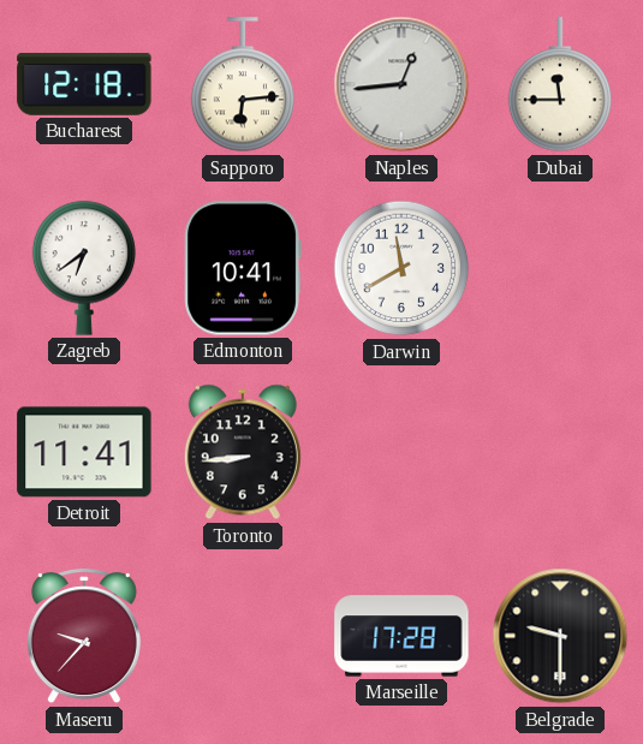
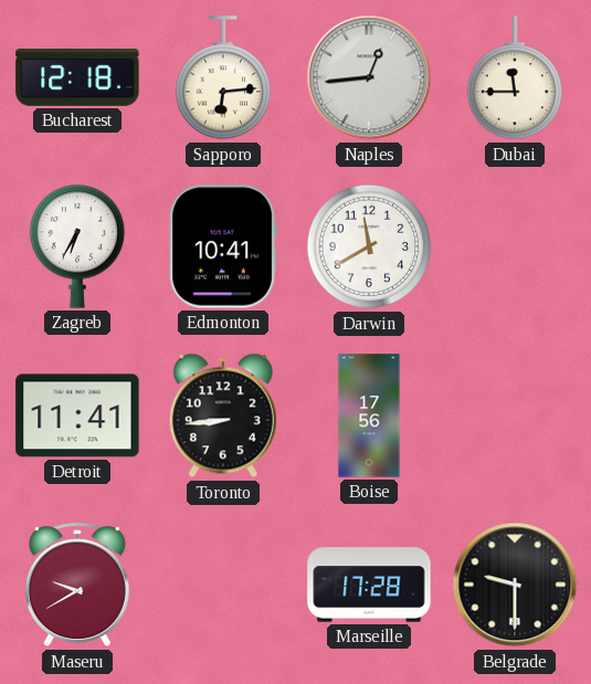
Zagreb: 6:39 -> 6:35
Boise: none -> 17:56
Maseru: 9:37 -> 9:40
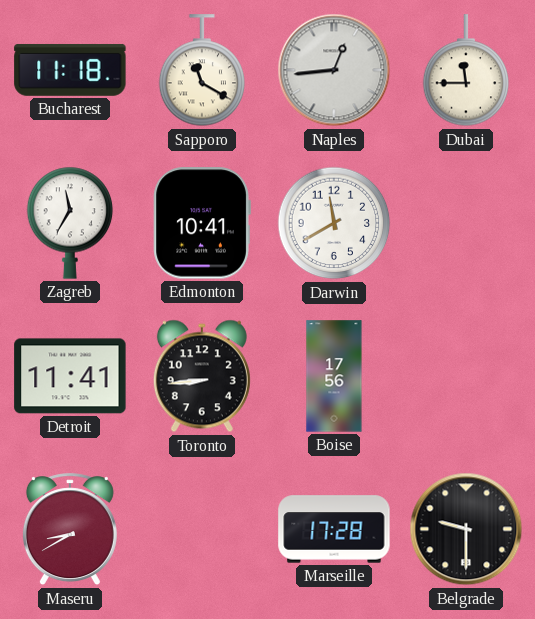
Bucharest: 12:18 -> 11:18
Sapporo: 6:14 -> 11:20
Zagreb: 6:35 -> 11:35
Maseru: 9:40 -> 8:40
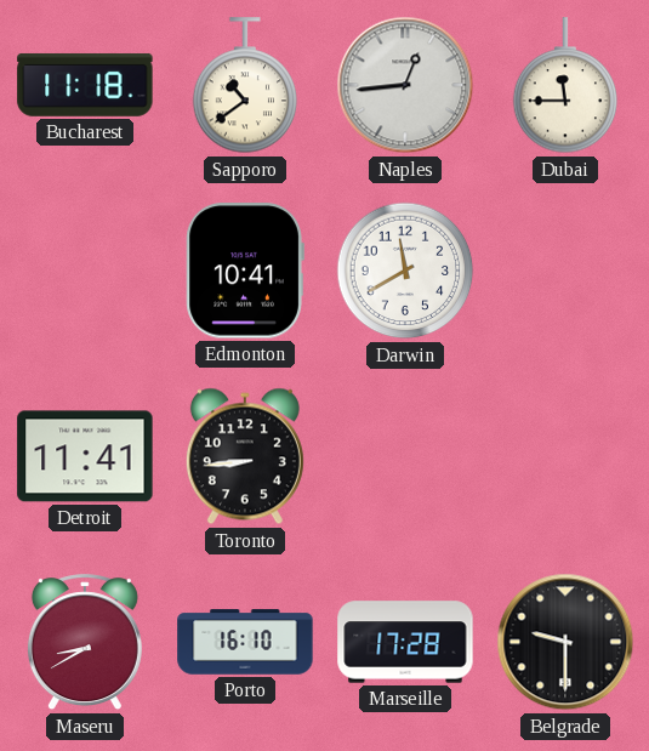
Sapporo: 11:20 -> 10:39
Zagreb: 11:35 -> none
Boise: 17:56 -> none
Porto: none -> 16:10
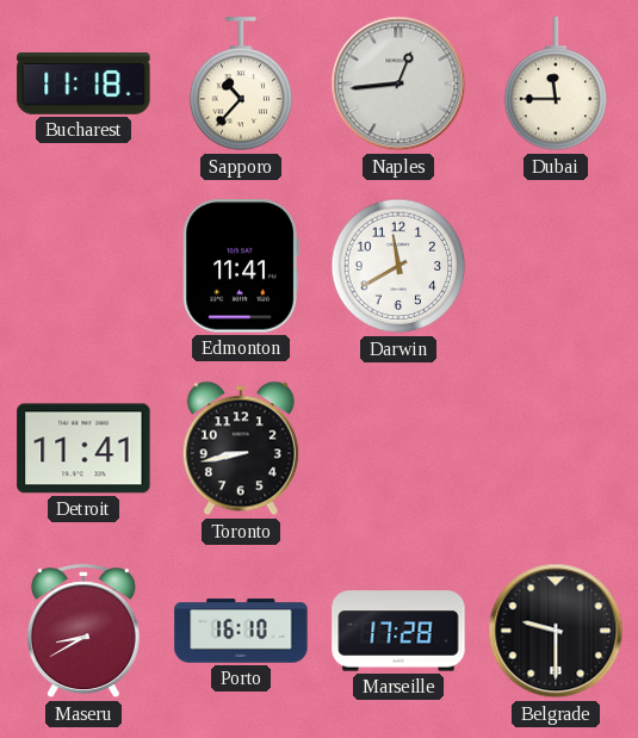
Sapporo: 10:39 -> 10:37
Edmonton: 10:41 -> 11:41
Toronto: 8:44 -> 8:43
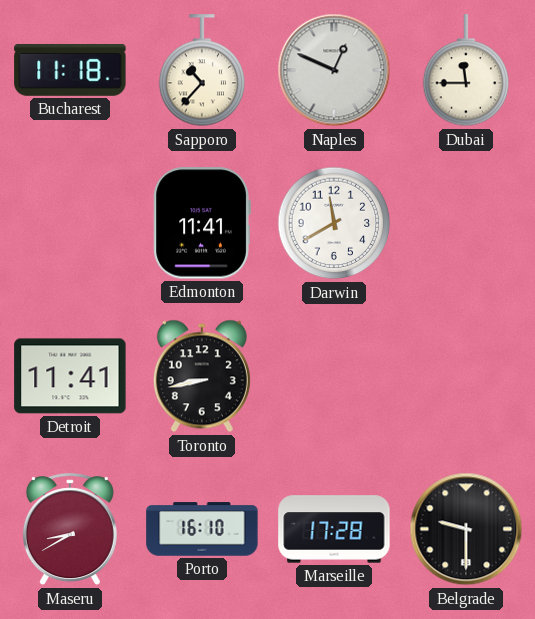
Naples: 12:44 -> 12:49
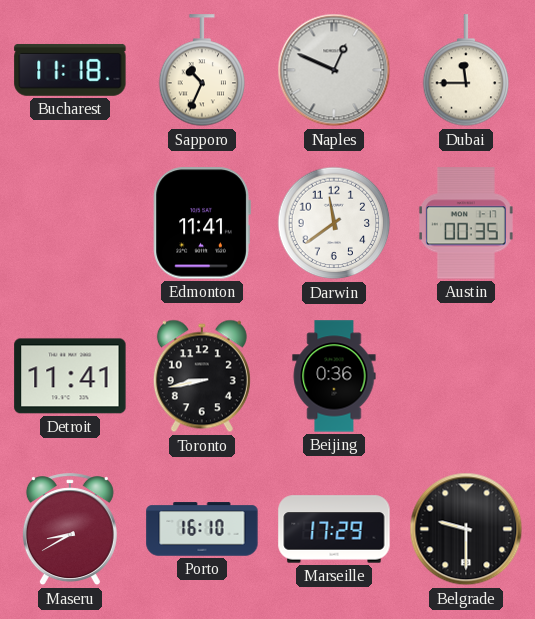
Sapporo: 10:37 -> 10:34
Darwin: 11:40 -> 11:39
Austin: none -> 00:35
Beijing: none -> 0:36
Marseille: 17:28 -> 17:29
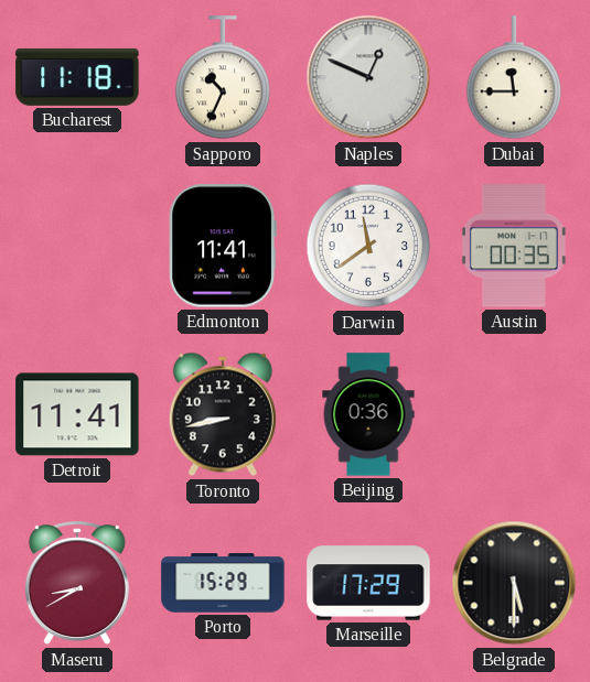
Porto: 16:10 -> 15:29
Belgrade: 9:30 -> 5:30
